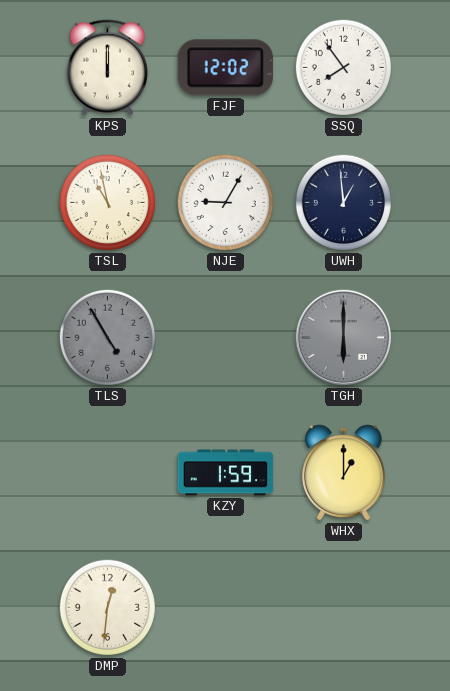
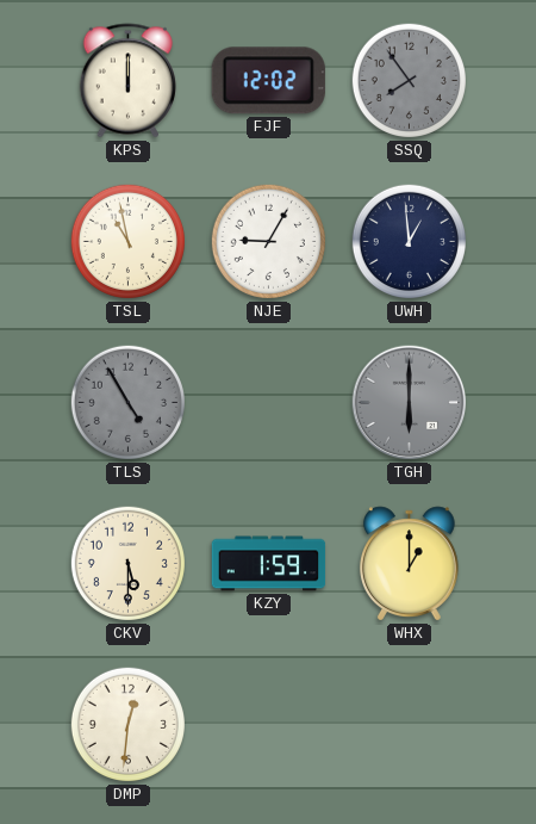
SSQ dial: white -> grey
CKV: none -> 5:30
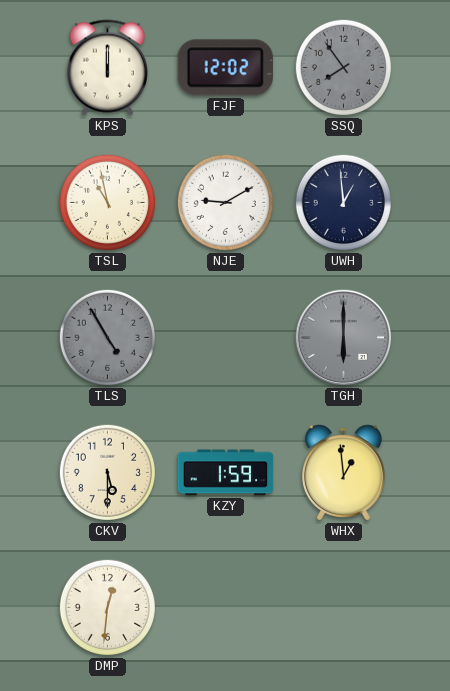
NJE: 9:05 -> 9:10
WHX: 1:00 -> 12:59
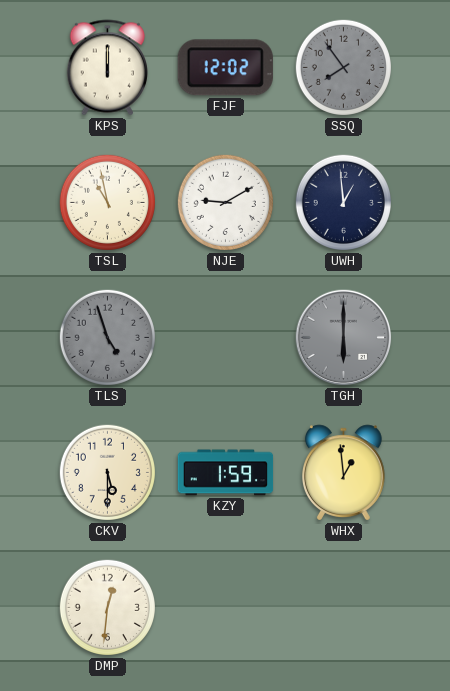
TLS: 4:55 -> 4:57
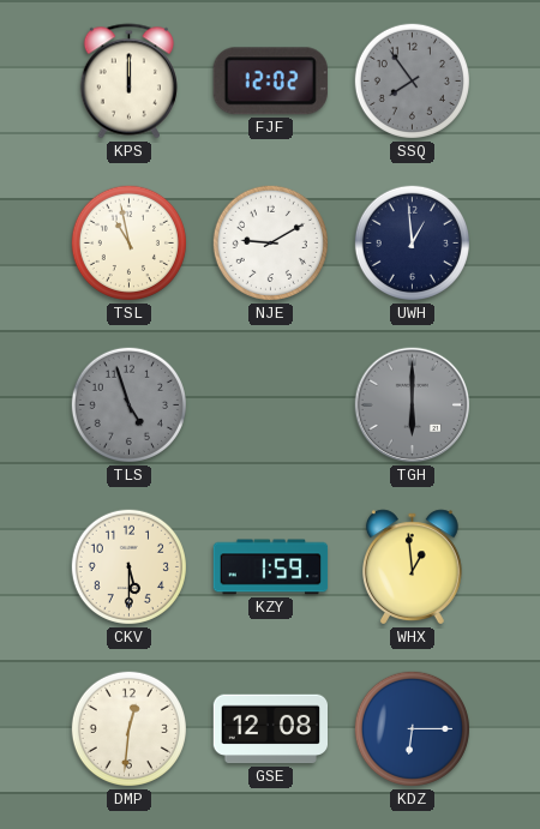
GSE: none -> 12:08
KDZ: none -> 6:15
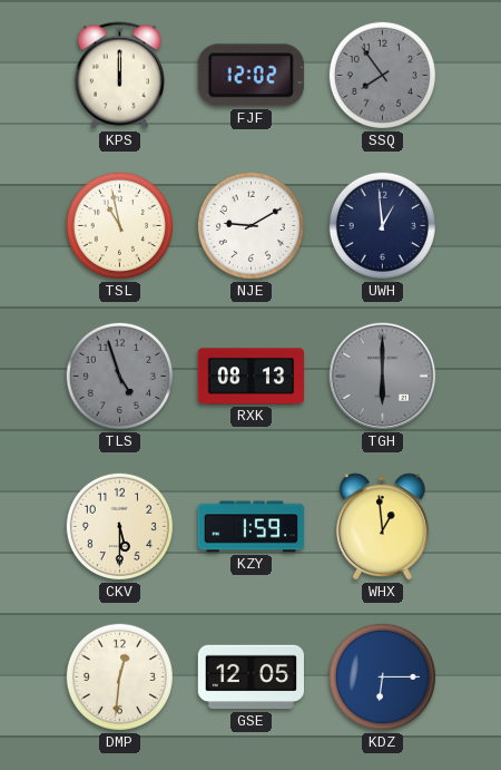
RXK: none -> 08:13
GSE: 12:08 -> 12:05
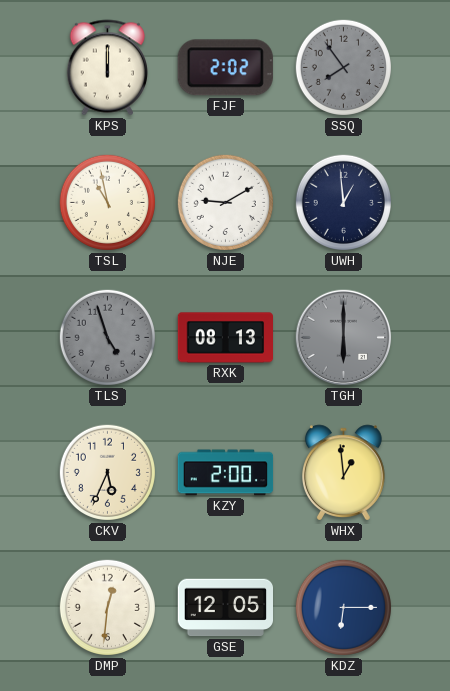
FJF: 12:02 -> 2:02
CKV: 5:30 -> 5:34
KZY: 1:59 -> 2:00
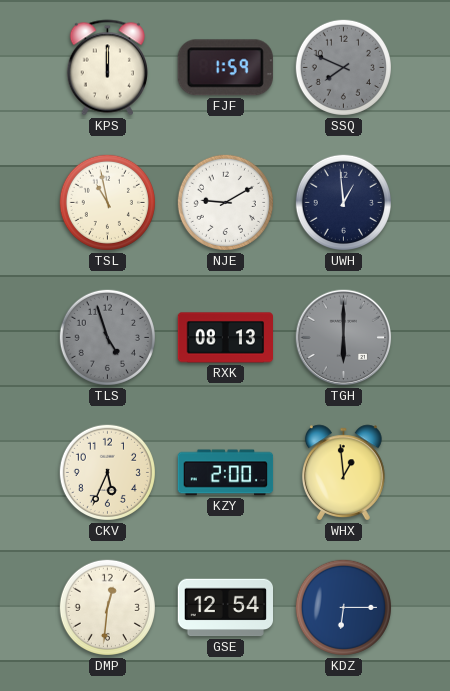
FJF: 2:02 -> 1:59
SSQ: 7:54 -> 7:49
GSE: 12:05 -> 12:54
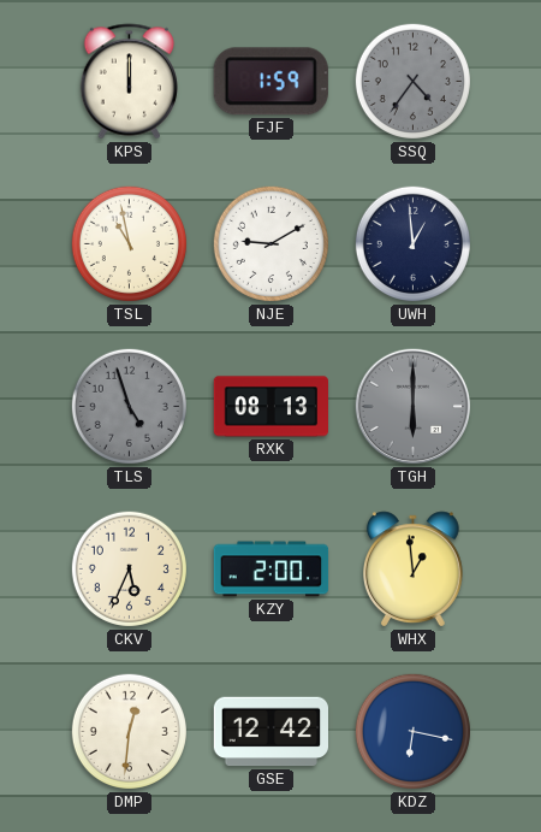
SSQ: 7:49 -> 4:36
GSE: 12:54 -> 12:42
KDZ: 6:15 -> 6:17
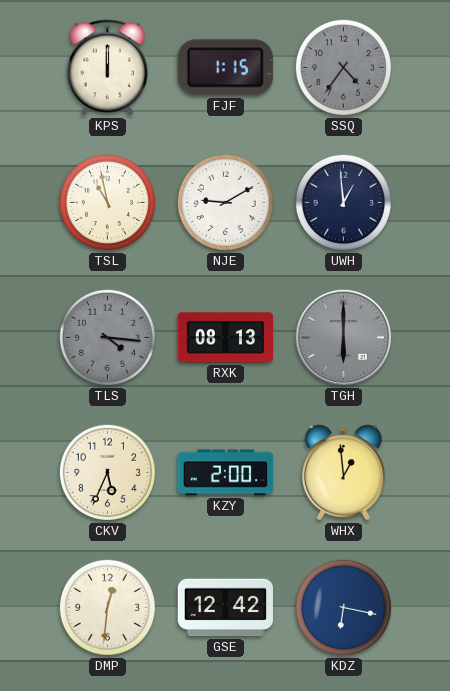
FJF: 1:59 -> 1:15
TLS: 4:57 -> 4:16
